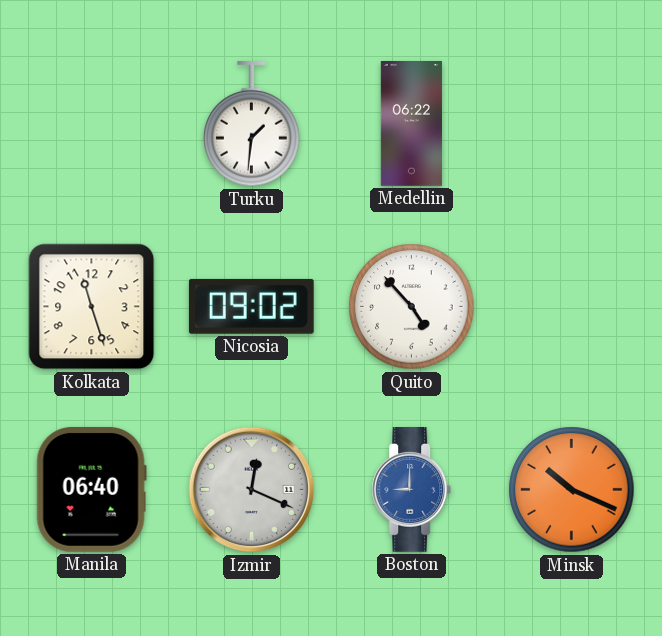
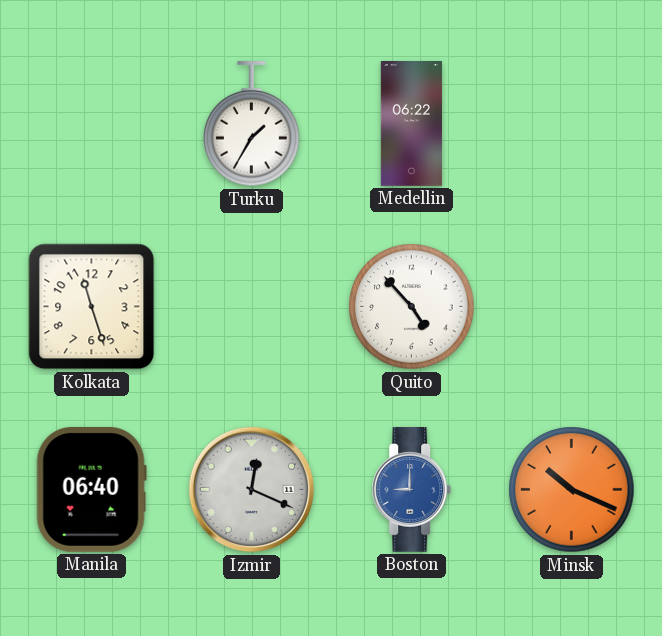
Turku: 1:31 -> 1:35
Nicosia: 09:02 -> none
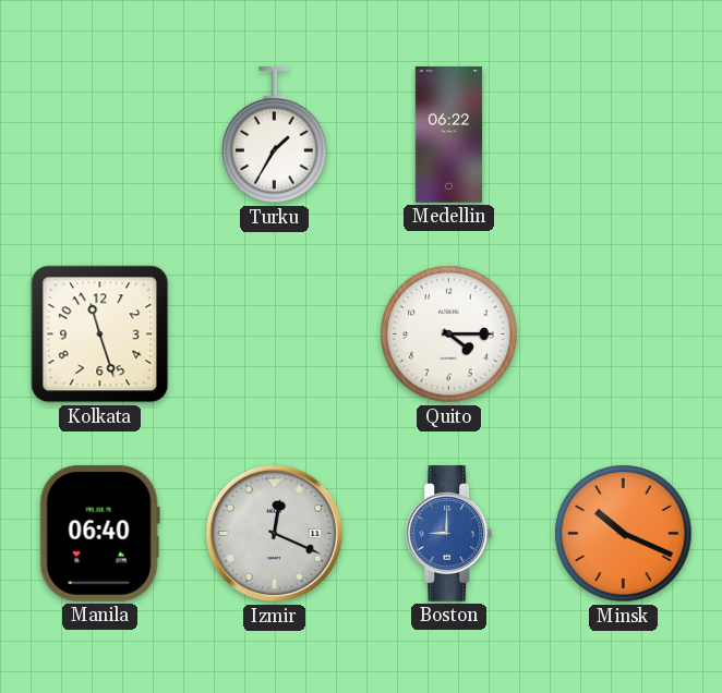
Quito: 4:53 -> 4:15
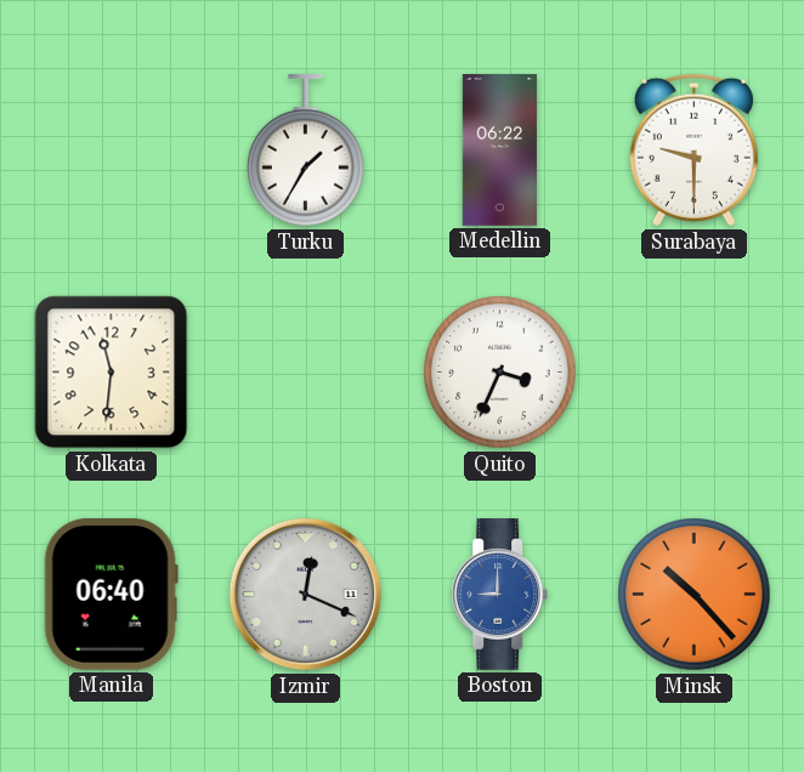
Surabaya: none -> 9:30
Kolkata: 11:27 -> 11:31
Quito: 4:15 -> 3:34
Minsk: 10:19 -> 10:23
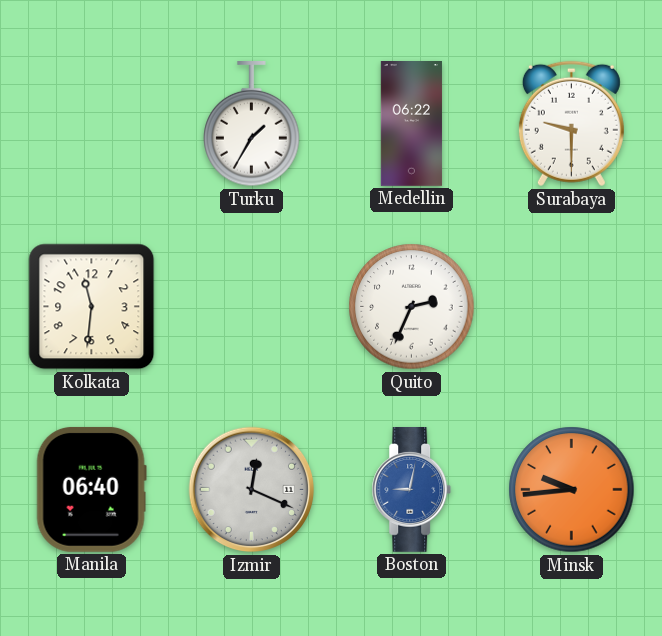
Quito: 3:34 -> 2:34
Boston: 9:00 -> 9:02
Minsk: 10:23 -> 9:44
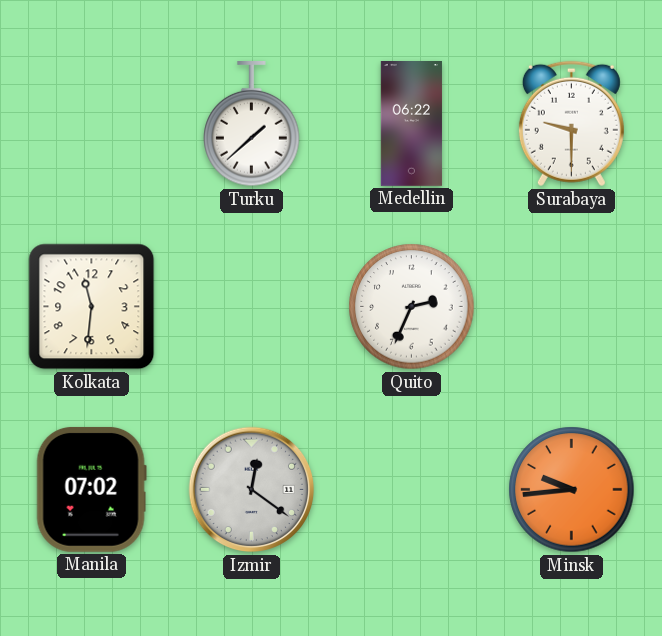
Turku: 1:35 -> 1:38
Manila: 06:40 -> 07:02
Izmir: 12:19 -> 12:21
Boston: 9:02 -> none
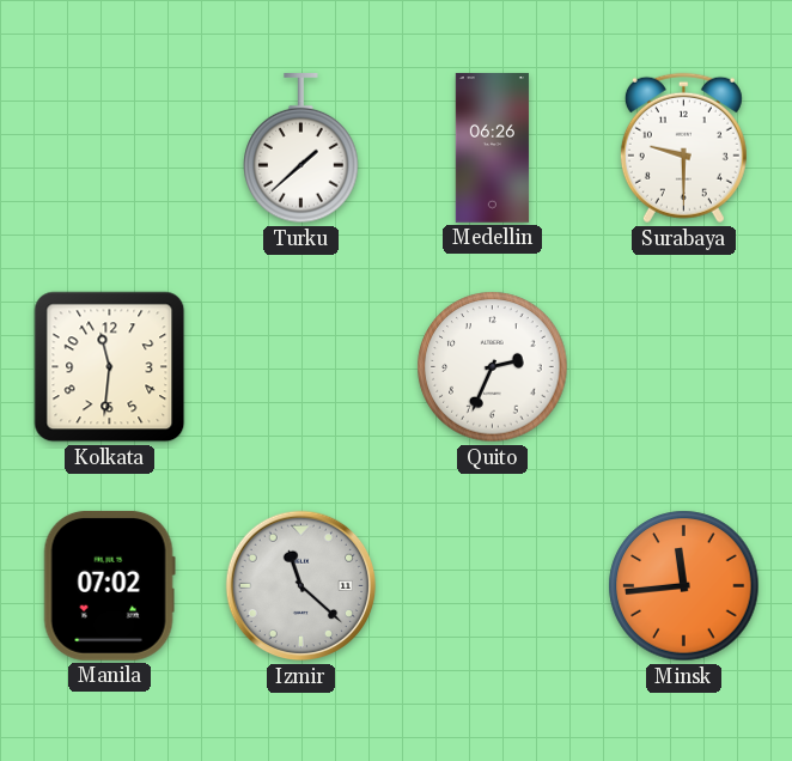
Medellin: 06:22 -> 06:26
Izmir: 12:21 -> 11:22
Minsk: 9:44 -> 11:44
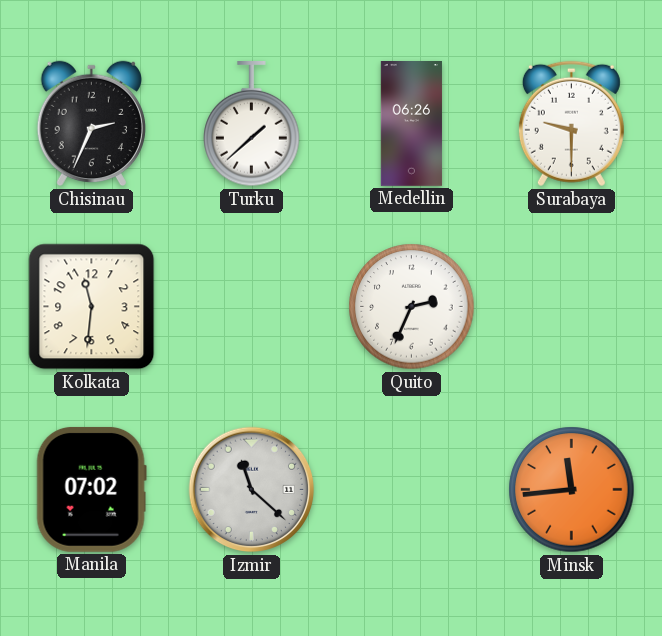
Chisinau: none -> 2:34
